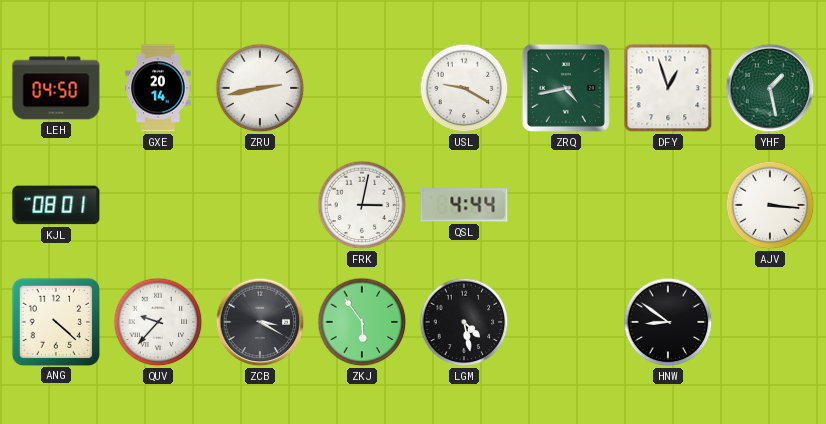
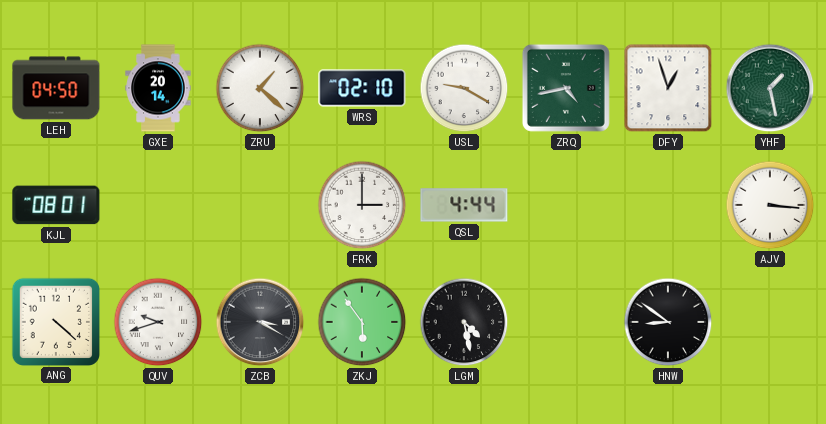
ZRU: 2:43 -> 1:22
WRS: none -> 02:10
FRK: 3:02 -> 3:00
QUV: 9:37 -> 9:42
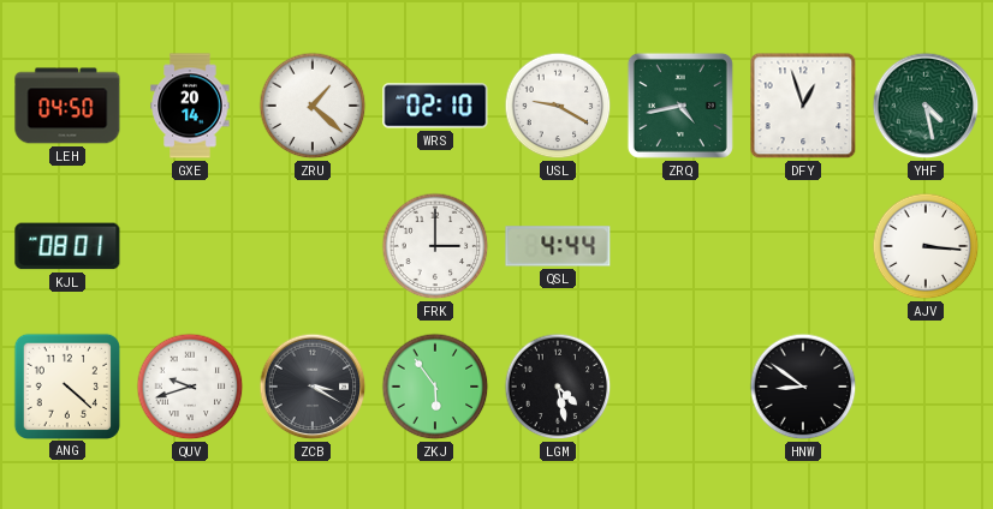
YHF: 1:28 -> 4:28
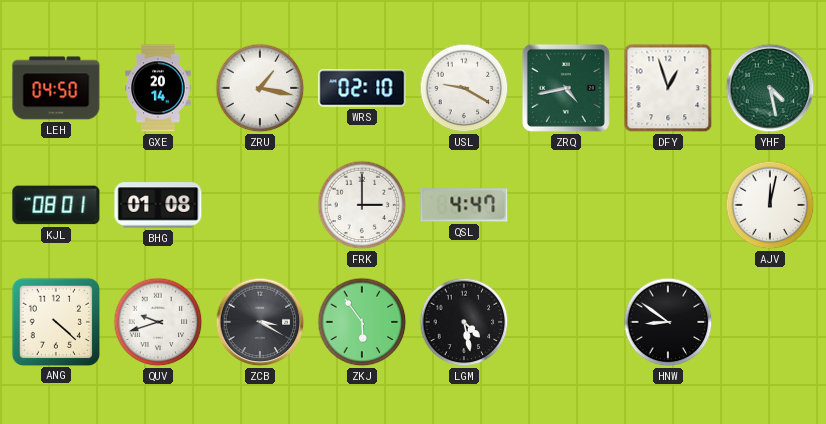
ZRU: 1:22 -> 1:17
BHG: none -> 01:08
QSL: 4:44 -> 4:47
AJV: 3:16 -> 12:02
